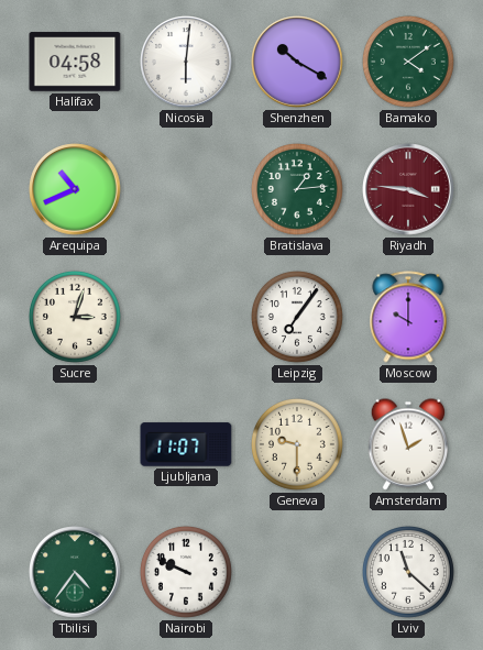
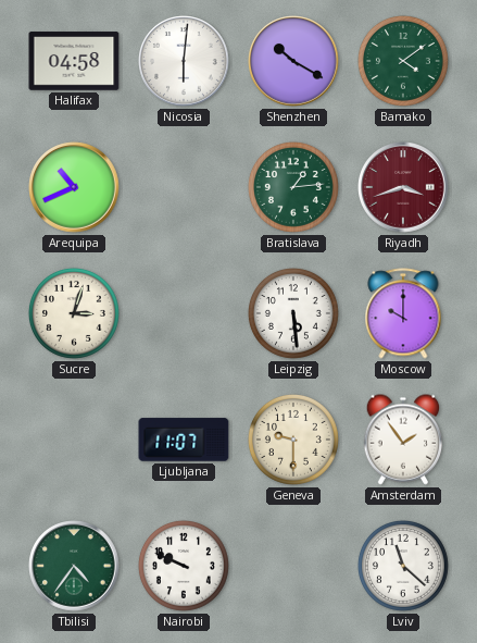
Riyadh: 3:46 -> 3:42
Leipzig: 7:06 -> 5:29
Amsterdam: 1:57 -> 1:54
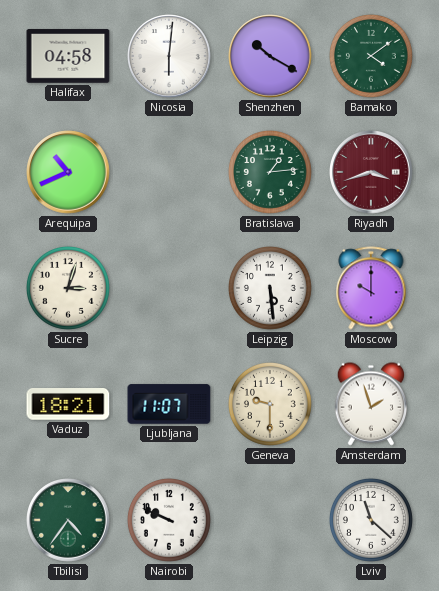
Vaduz: none -> 18:21
Amsterdam: 1:54 -> 1:57
